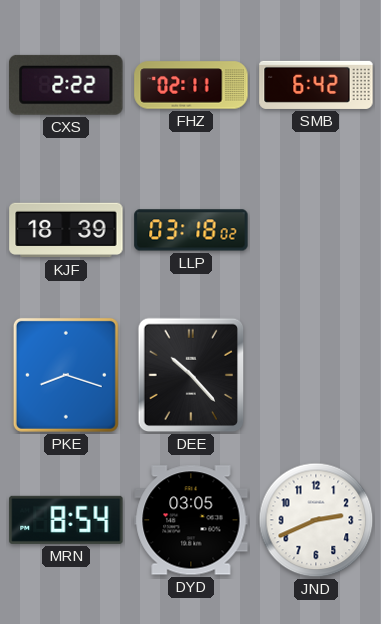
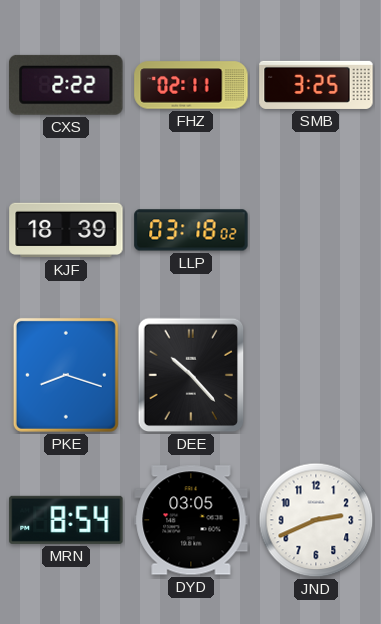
SMB: 6:42 -> 3:25
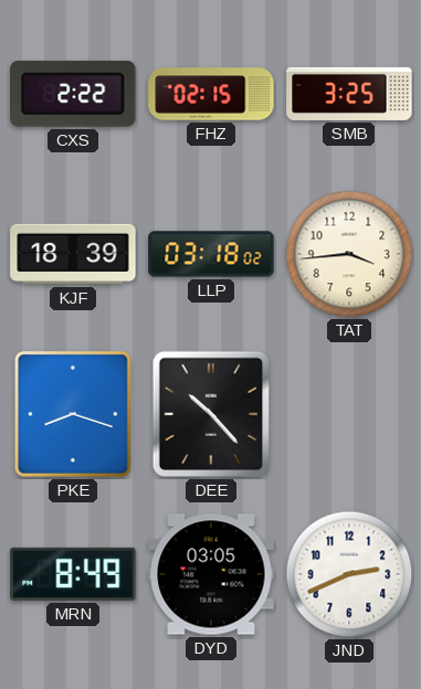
FHZ: 02:11 -> 02:15
TAT: none -> 3:44
MRN: 8:54 -> 8:49
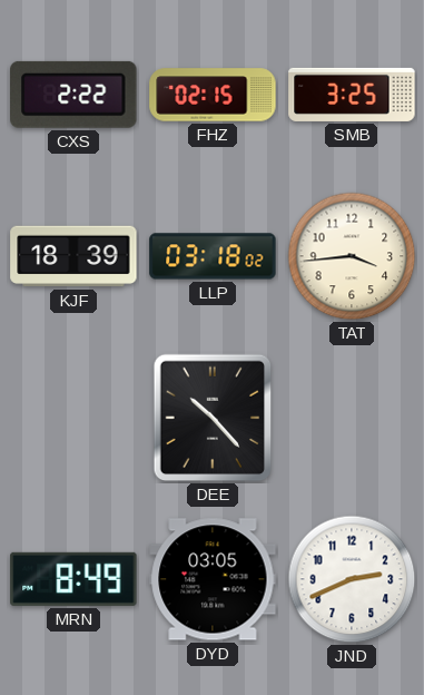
PKE: 8:18 -> none
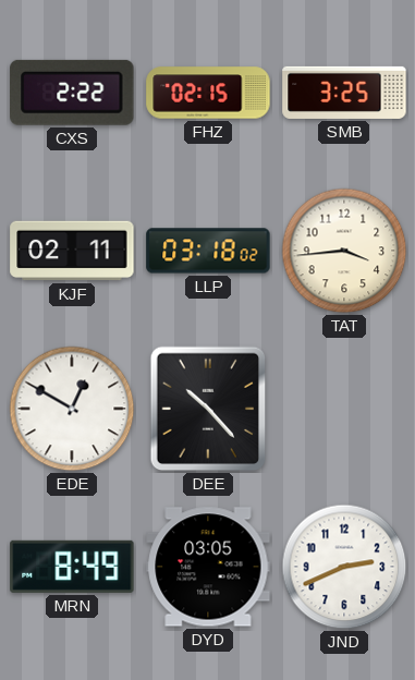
KJF: 18:39 -> 02:11
EDE: none -> 12:50
